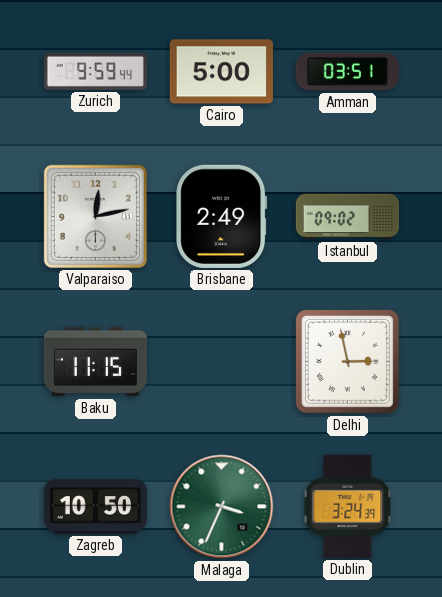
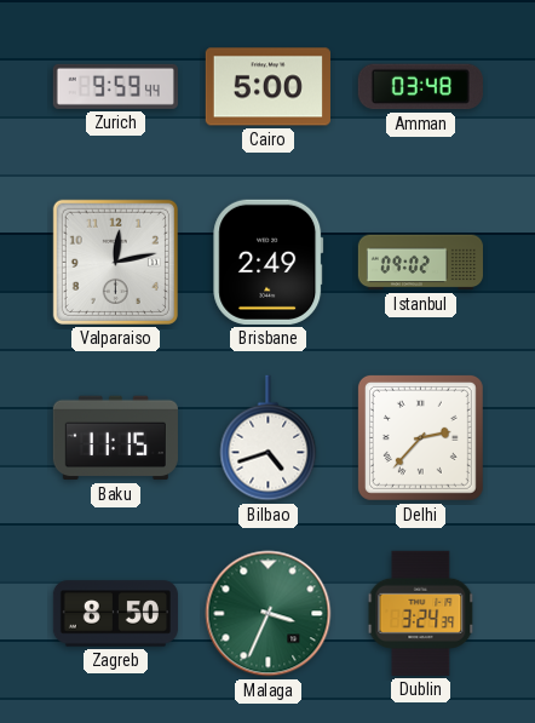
Amman: 03:51 -> 03:48
Bilbao: none -> 4:42
Delhi: 2:58 -> 2:37
Zagreb: 10:50 -> 8:50
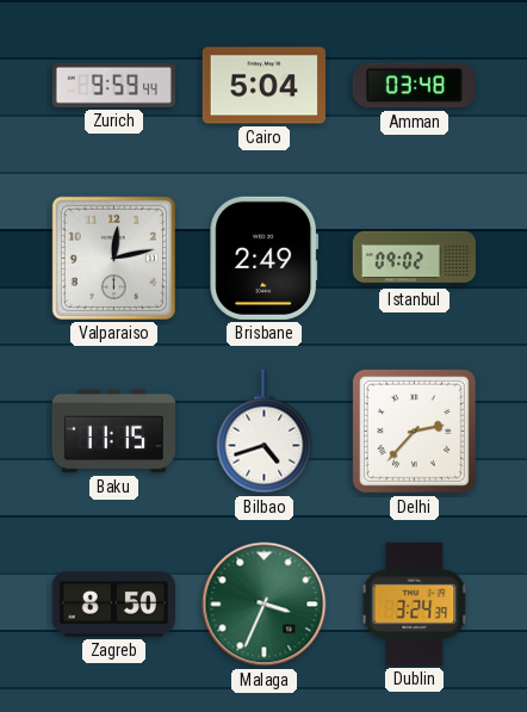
Cairo: 5:00 -> 5:04
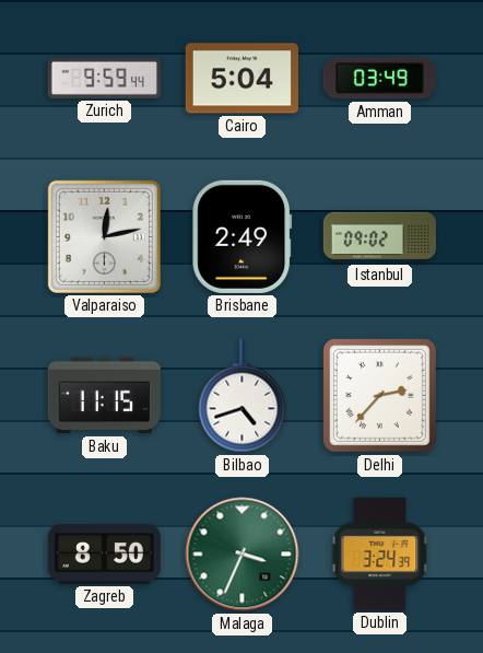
Amman: 03:48 -> 03:49
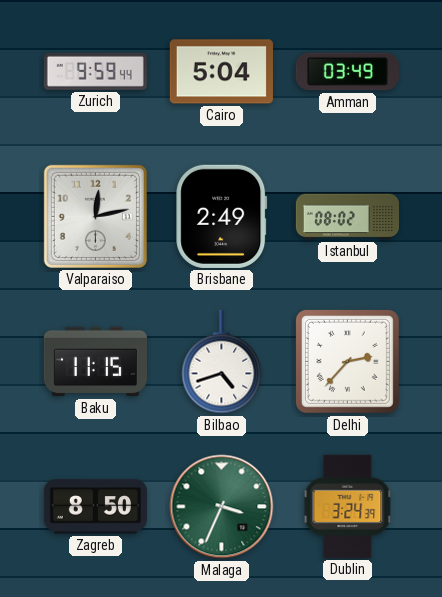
Istanbul: 09:02 -> 08:02
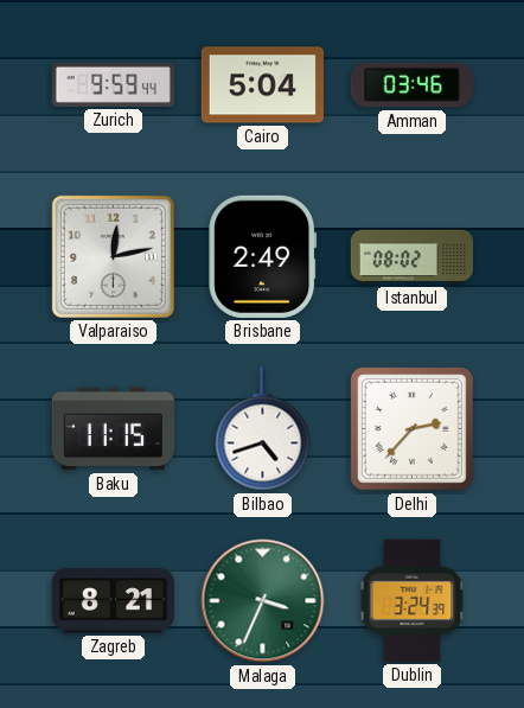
Amman: 03:49 -> 03:46
Zagreb: 8:50 -> 8:21
